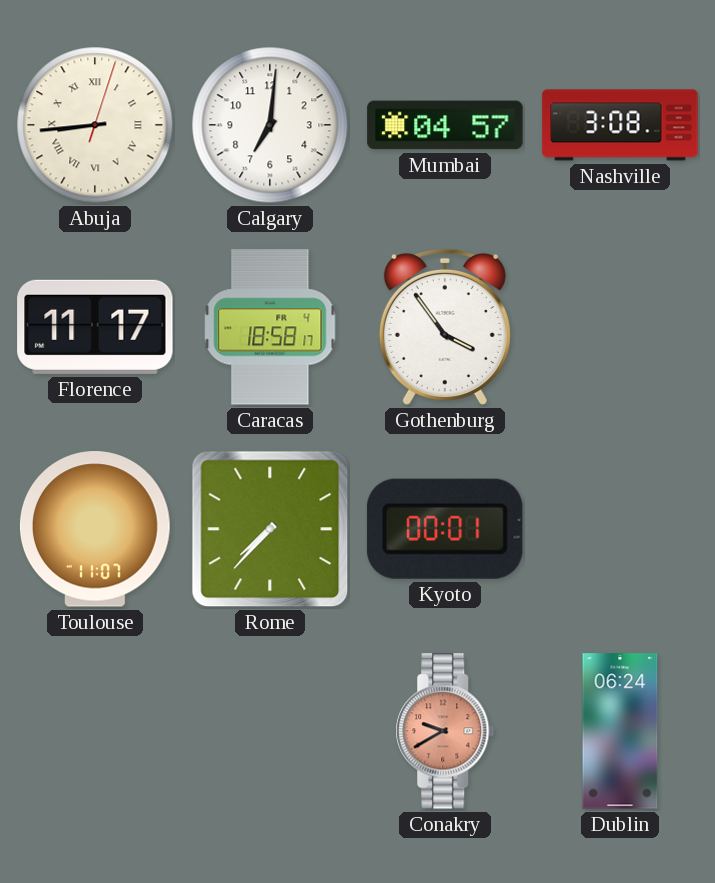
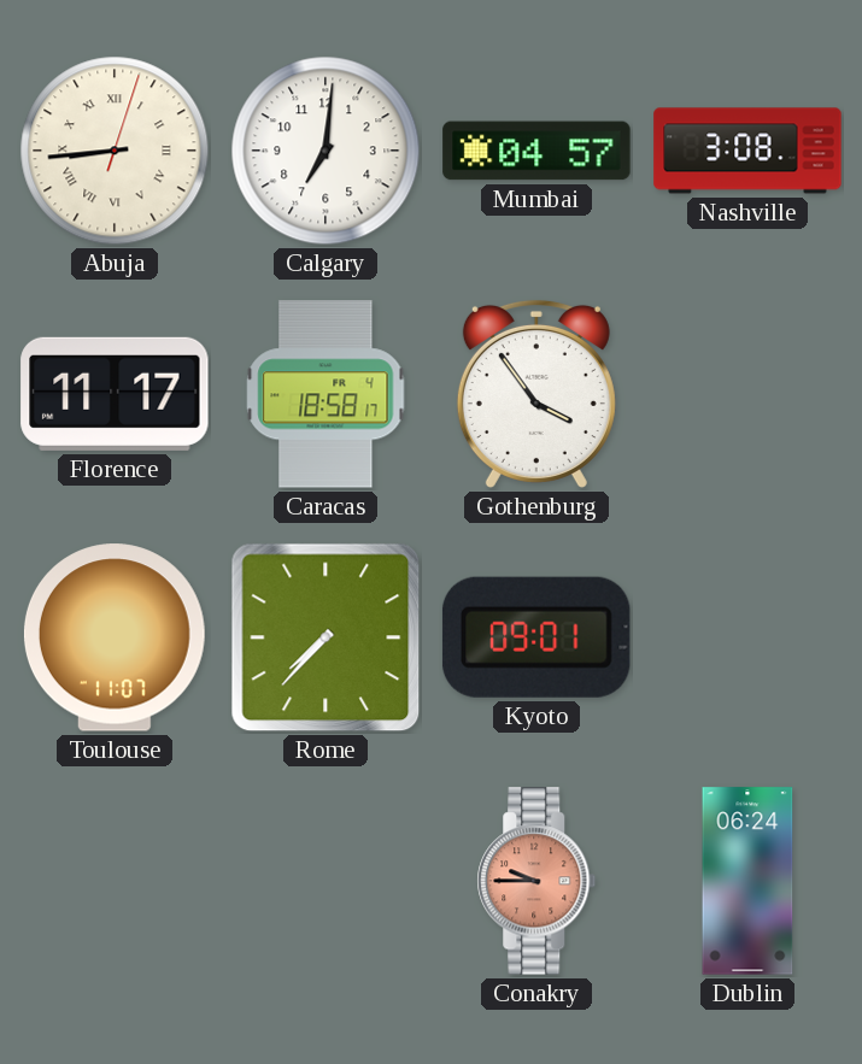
Kyoto: 00:01 -> 09:01
Conakry: 9:40 -> 9:45
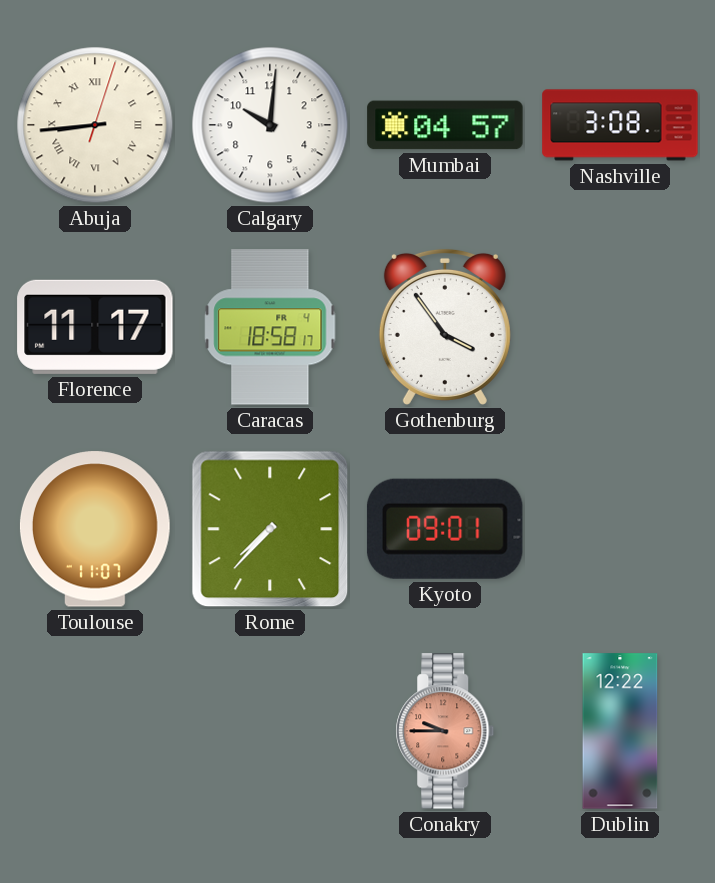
Calgary: 7:01 -> 10:01
Dublin: 06:24 -> 12:22
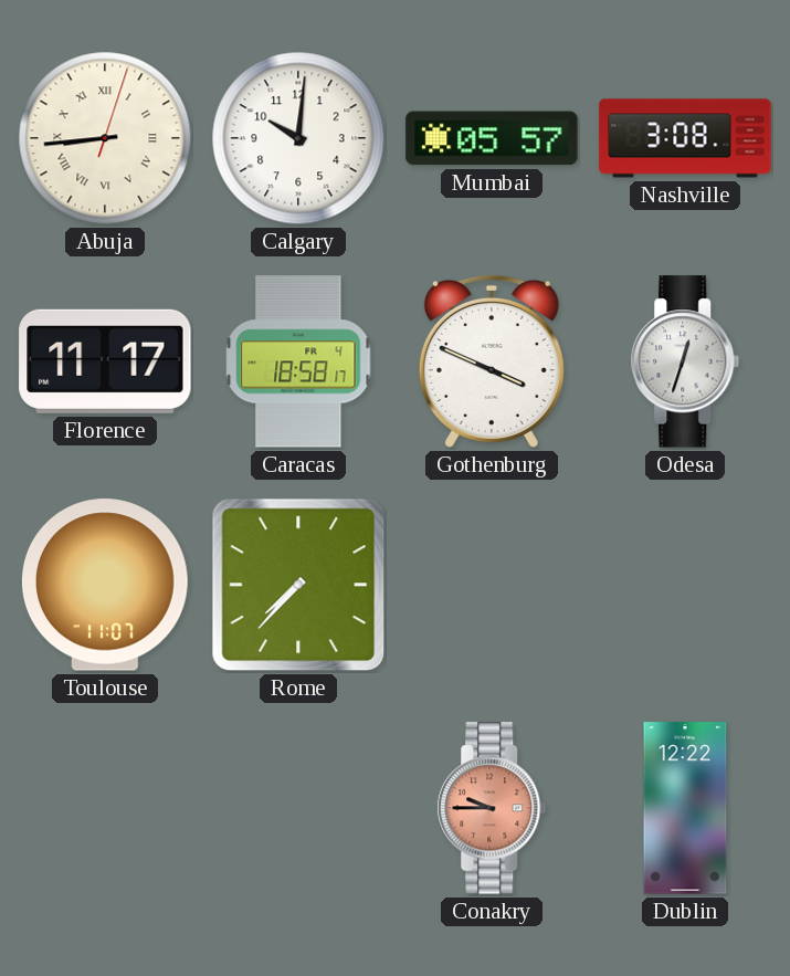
Mumbai: 04:57 -> 05:57
Gothenburg: 3:54 -> 3:49
Odesa: none -> 12:33
Kyoto: 09:01 -> none
